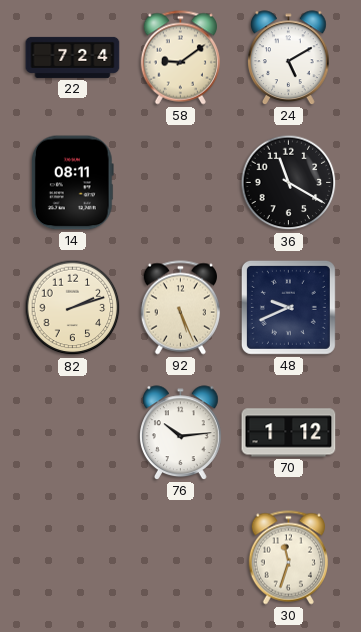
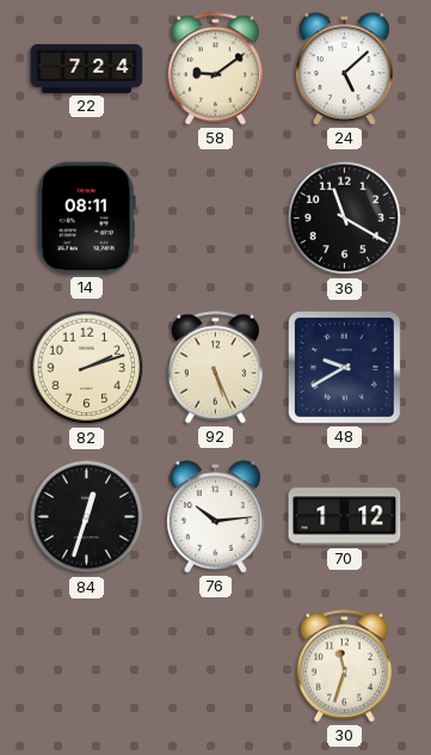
24: 5:10 -> 5:08
48: 9:41 -> 9:40
84: none -> 12:33
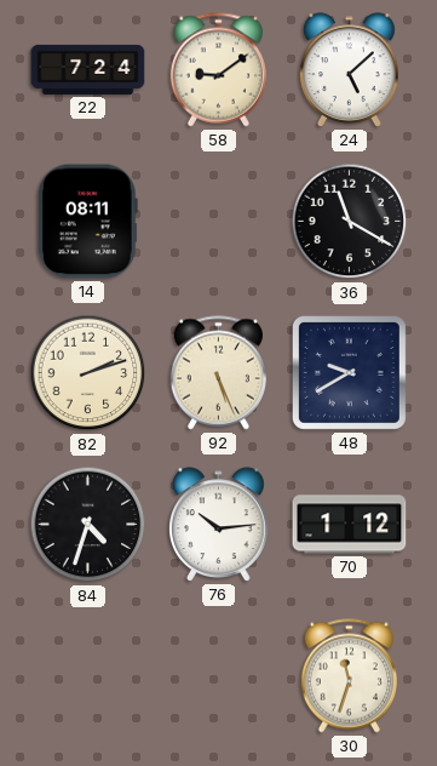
84: 12:33 -> 4:33
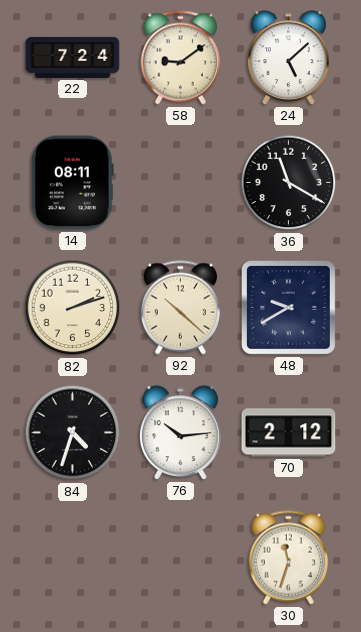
92: 5:26 -> 10:22
70: 1:12 -> 2:12
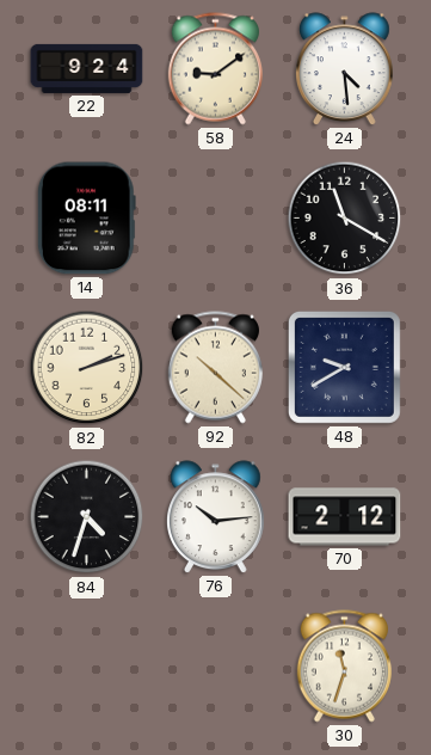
22: 7:24 -> 9:24
24: 5:08 -> 4:29
